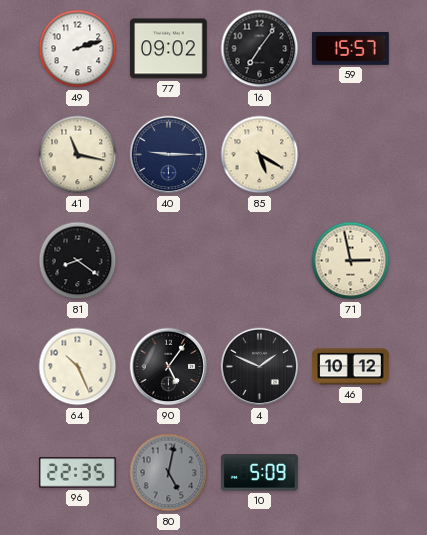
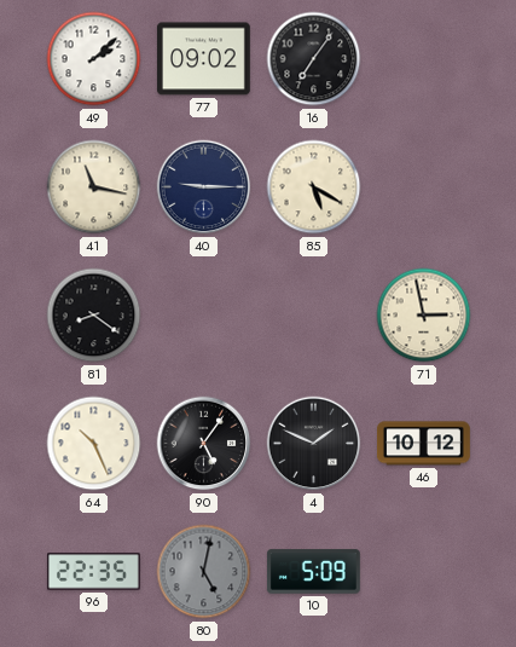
49: 2:12 -> 2:08
59: 15:57 -> none
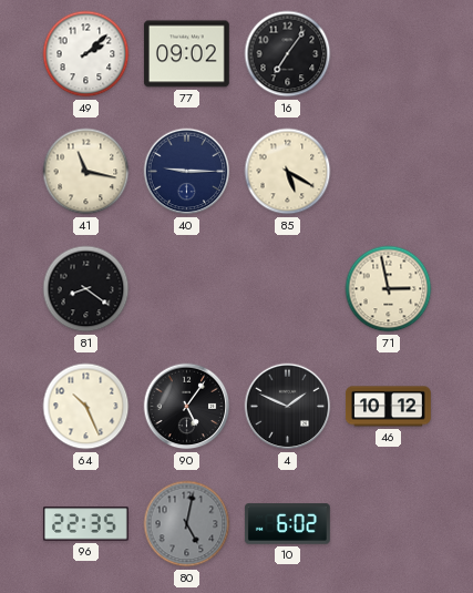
10: 5:09 -> 6:02
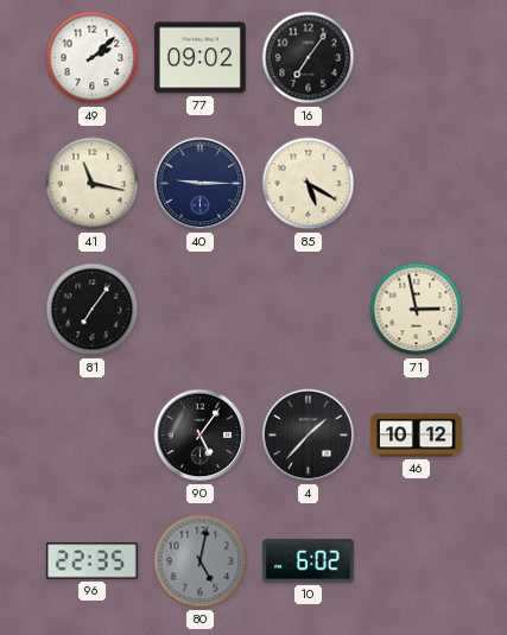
81: 8:21 -> 7:06
64: 10:26 -> none
4: 1:49 -> 1:37
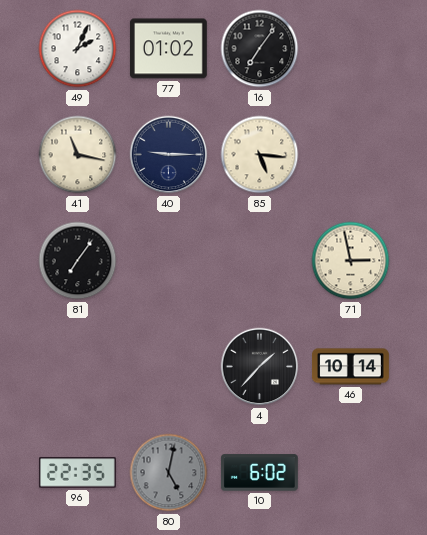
49: 2:08 -> 2:04
77: 09:02 -> 01:02
85: 5:20 -> 5:16
90: 5:06 -> none
46: 10:12 -> 10:14
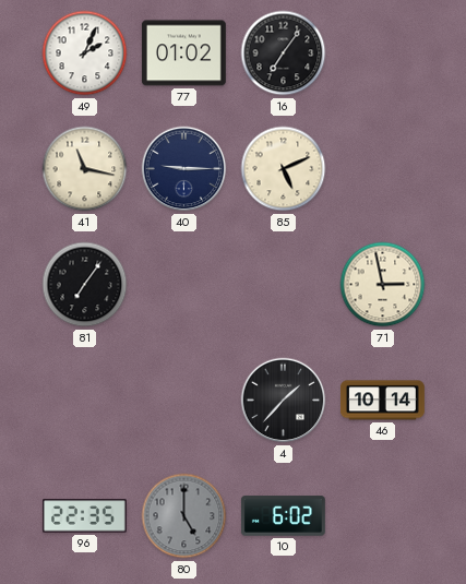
85: 5:16 -> 5:11
80: 5:02 -> 5:00
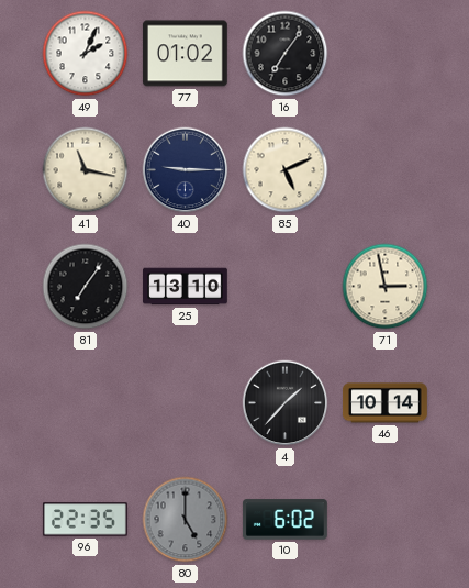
25: none -> 13:10
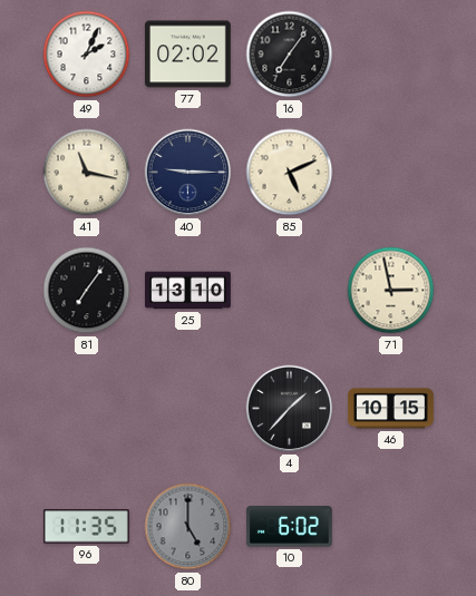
77: 01:02 -> 02:02
46: 10:14 -> 10:15
96: 22:35 -> 11:35
